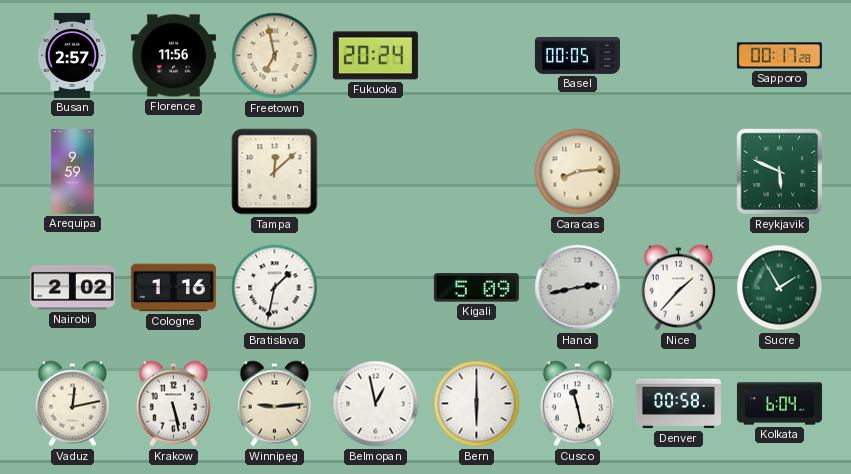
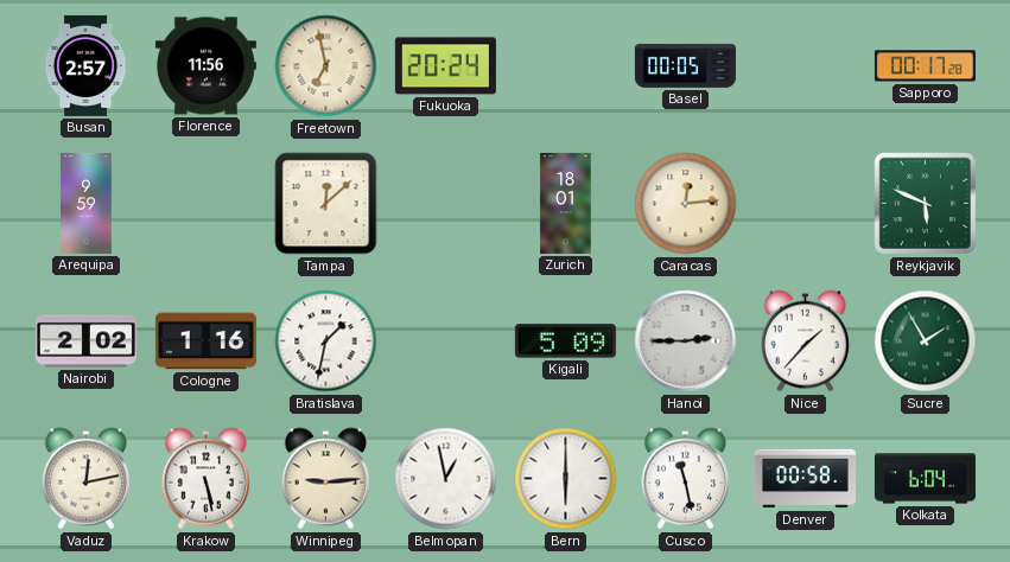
Zurich: none -> 18:01
Caracas: 8:14 -> 12:14
Hanoi: 2:43 -> 2:45
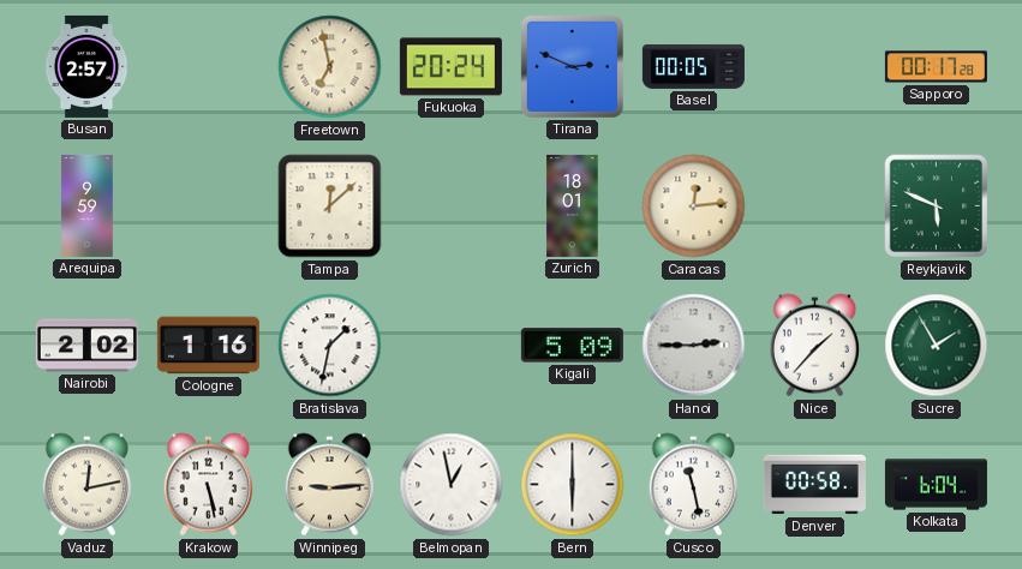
Florence: 11:56 -> none
Tirana: none -> 2:49
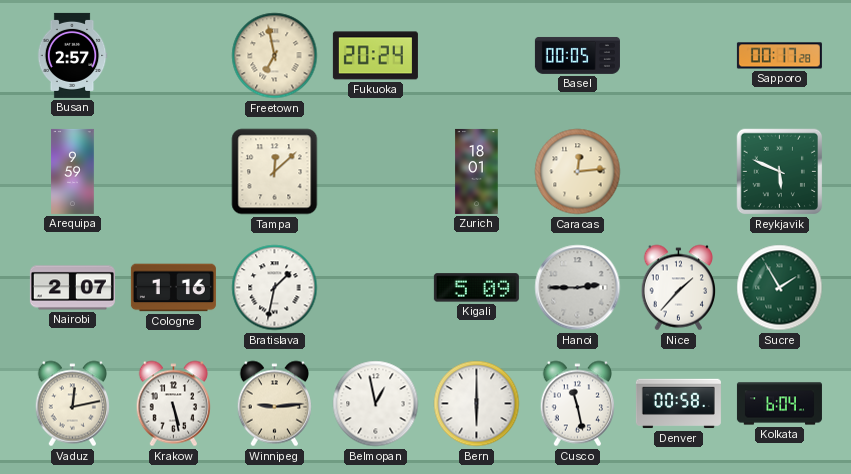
Tirana: 2:49 -> none
Nairobi: 2:02 -> 2:07
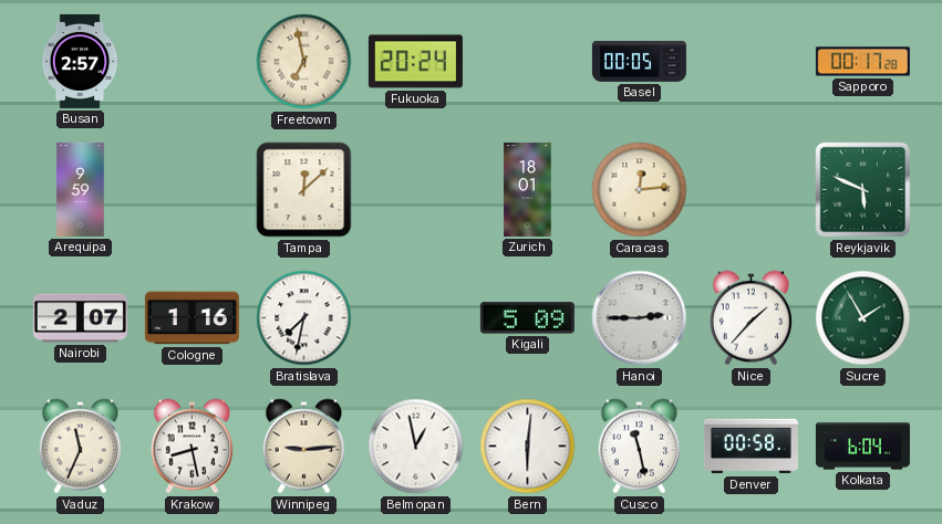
Bratislava: 1:32 -> 7:32
Vaduz: 12:13 -> 11:34
Krakow: 5:28 -> 8:28
Bern: 6:00 -> 6:01
